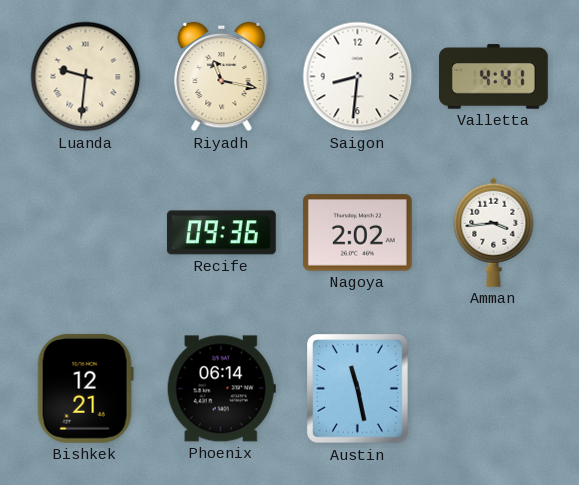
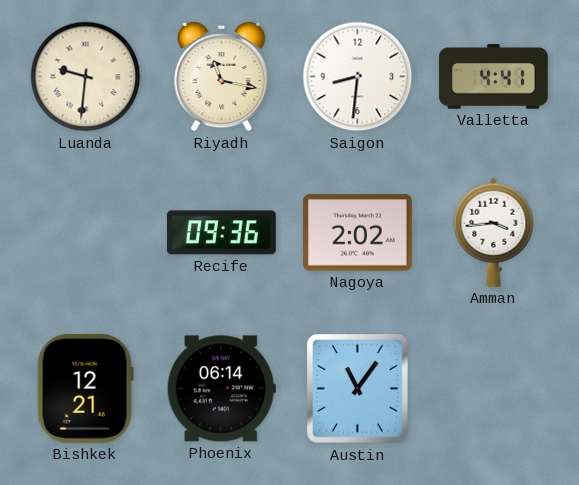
Austin: 11:28 -> 11:06
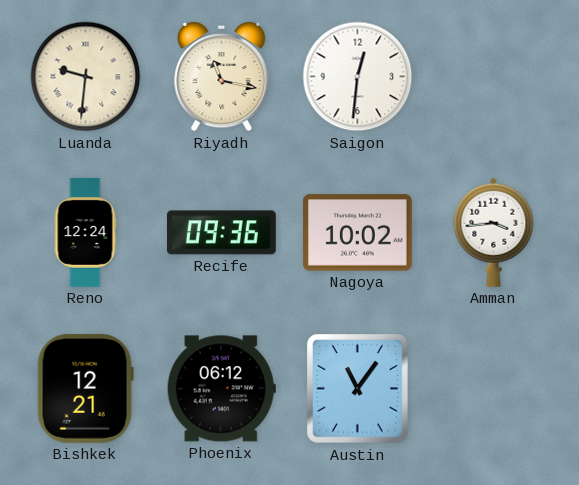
Saigon: 8:31 -> 12:31
Valletta: 4:41 -> none
Reno: none -> 12:24
Nagoya: 2:02 -> 10:02
Phoenix: 06:14 -> 06:12
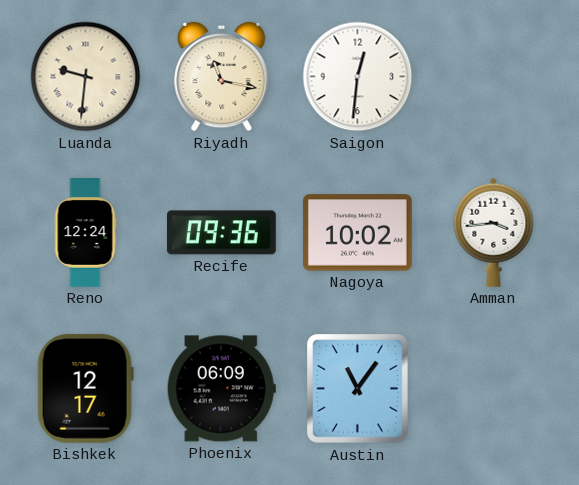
Bishkek: 12:21 -> 12:17
Phoenix: 06:12 -> 06:09
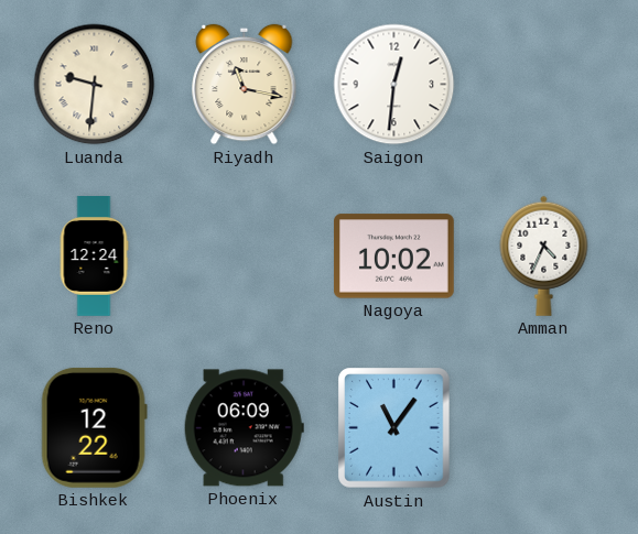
Recife: 09:36 -> none
Amman: 3:44 -> 4:34
Bishkek: 12:17 -> 12:22
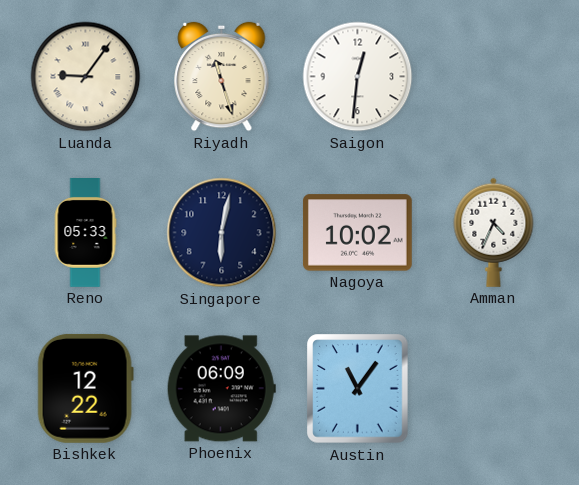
Luanda: 9:31 -> 9:06
Riyadh: 11:17 -> 11:27
Reno: 12:24 -> 05:33
Singapore: none -> 6:02
